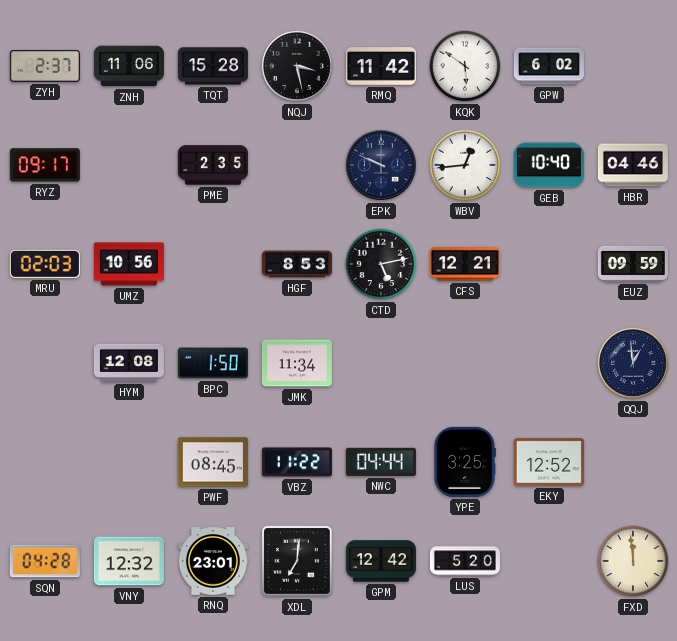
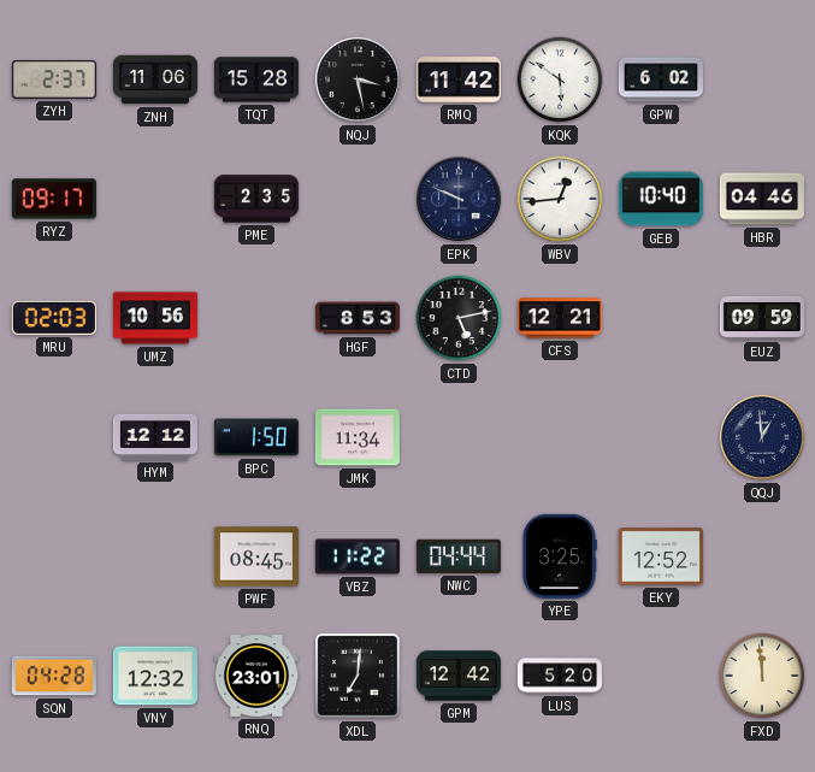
HYM: 12:08 -> 12:12
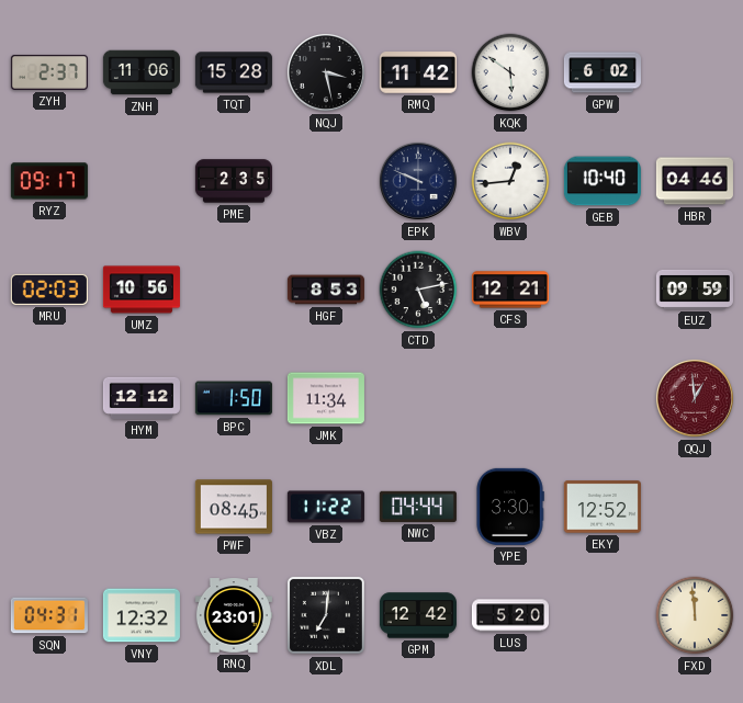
QQJ dial: navy -> burgundy
YPE: 3:25 -> 3:30
SQN: 04:28 -> 04:31
